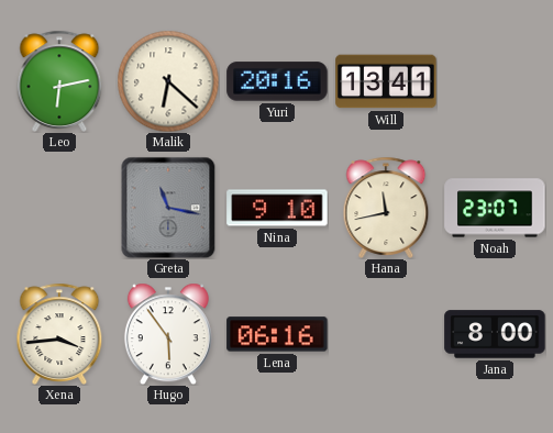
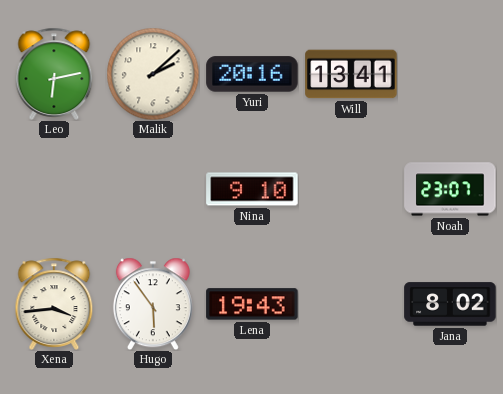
Malik: 6:22 -> 2:08
Greta: 11:17 -> none
Hana: 11:43 -> none
Lena: 06:16 -> 19:43
Jana: 8:00 -> 8:02
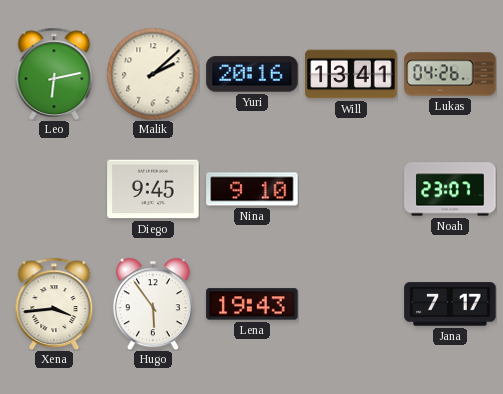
Lukas: none -> 04:26
Diego: none -> 9:45
Jana: 8:02 -> 7:17
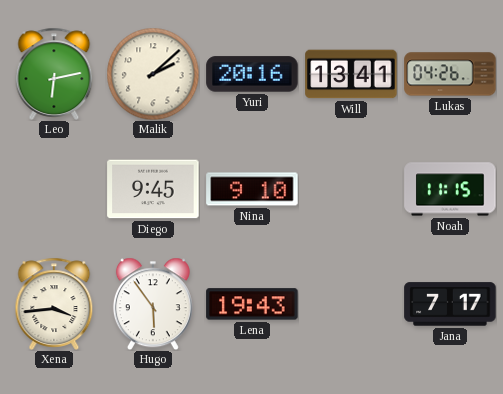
Noah: 23:07 -> 11:15
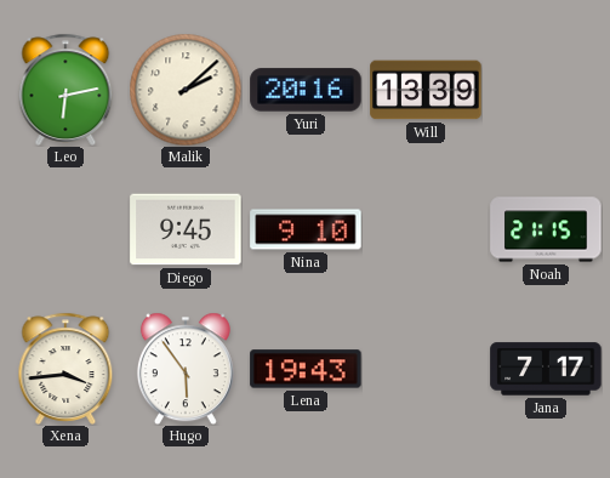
Will: 13:41 -> 13:39
Lukas: 04:26 -> none
Noah: 11:15 -> 21:15
